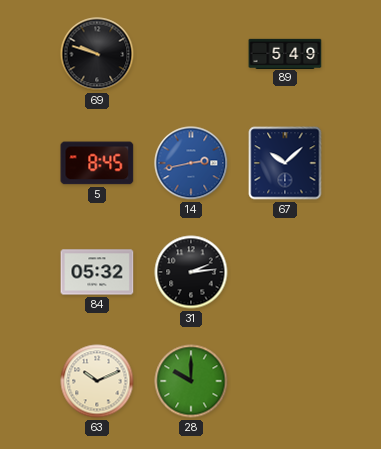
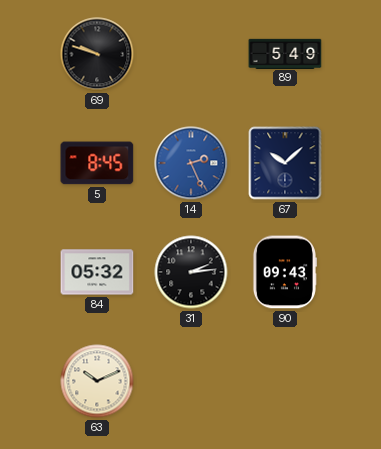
14: 2:43 -> 2:26
90: none -> 09:43
28: 10:00 -> none
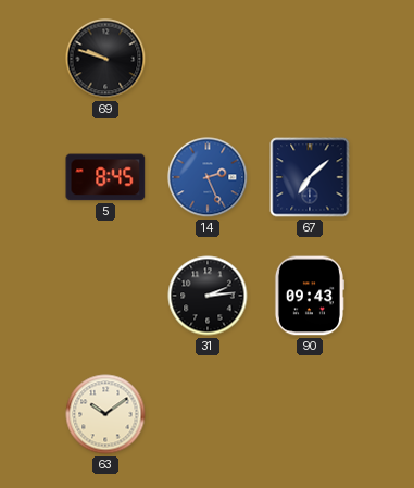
89: 5:49 -> none
67: 10:08 -> 7:08
84: 05:32 -> none
63: 10:11 -> 10:09
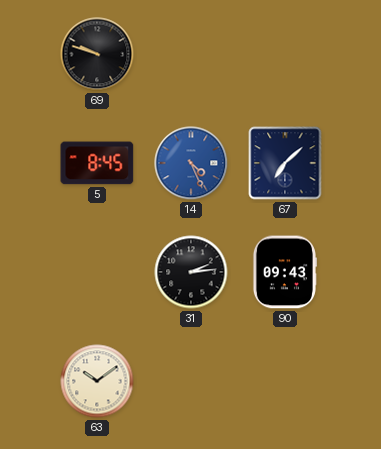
14: 2:26 -> 4:26
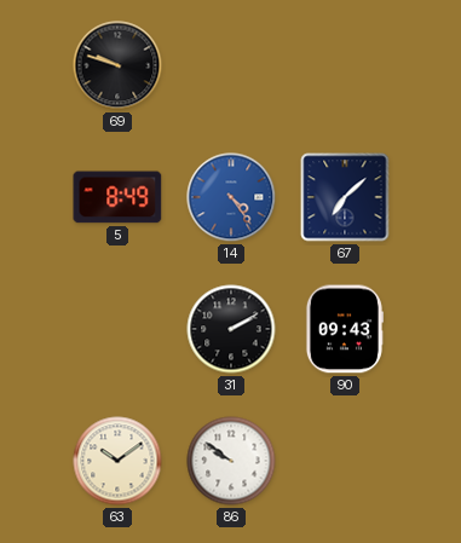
5: 8:45 -> 8:49
14: 4:26 -> 4:24
31: 2:14 -> 2:10
86: none -> 9:51
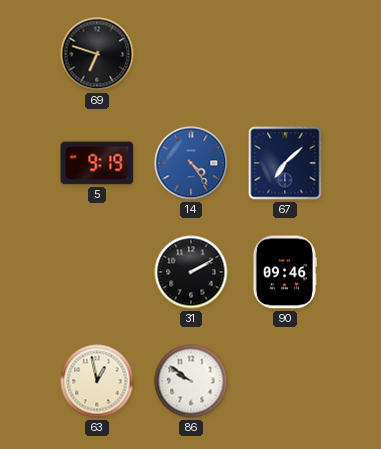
69: 9:48 -> 6:48
5: 8:49 -> 9:19
90: 09:43 -> 09:46
63: 10:09 -> 12:58
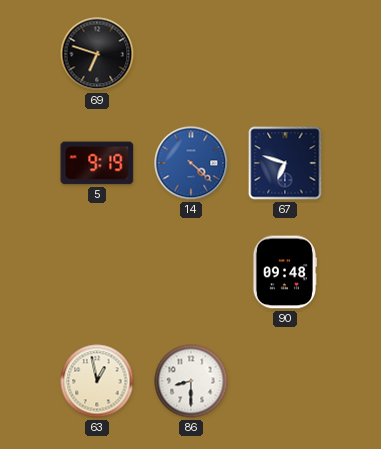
14: 4:24 -> 4:22
67: 7:08 -> 6:48
31: 2:10 -> none
90: 09:46 -> 09:48
86: 9:51 -> 8:30
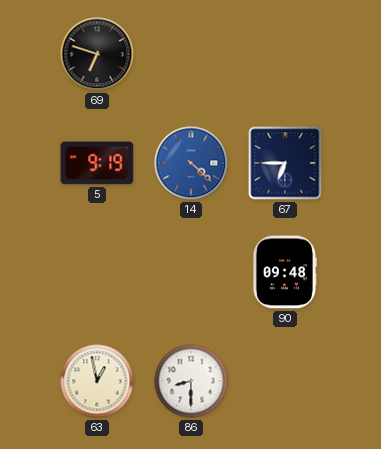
67: 6:48 -> 6:45
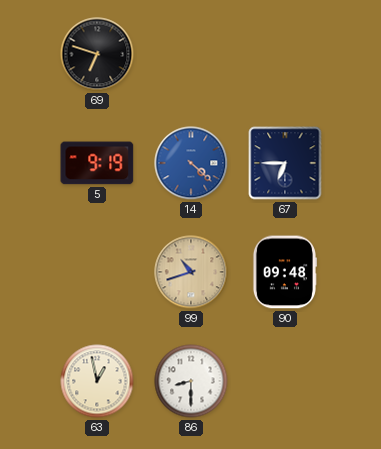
99: none -> 10:42
